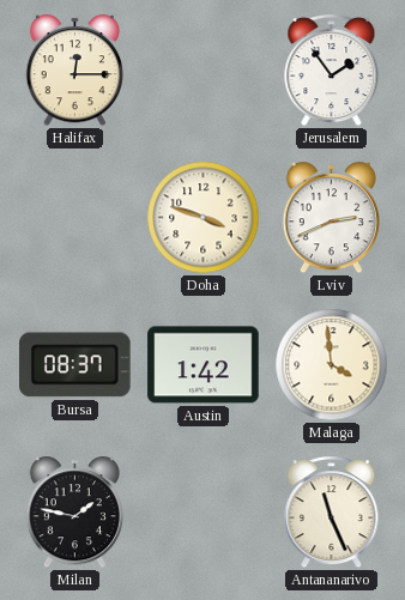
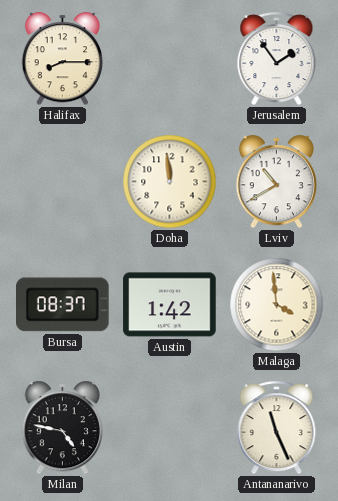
Halifax: 12:15 -> 8:15
Doha: 3:48 -> 11:59
Lviv: 2:41 -> 10:40
Milan: 1:47 -> 4:47
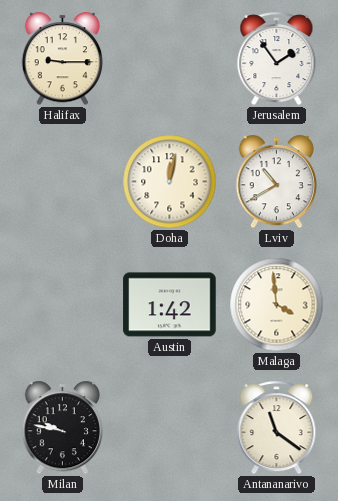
Halifax: 8:15 -> 9:15
Doha: 11:59 -> 12:02
Bursa: 08:37 -> none
Milan: 4:47 -> 9:47
Antananarivo: 11:26 -> 11:21
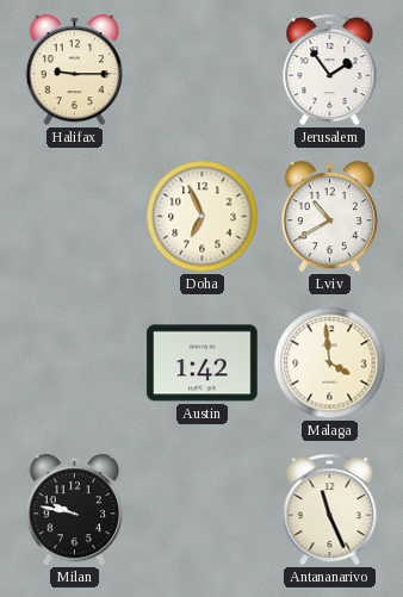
Doha: 12:02 -> 6:56
Antananarivo: 11:21 -> 11:26
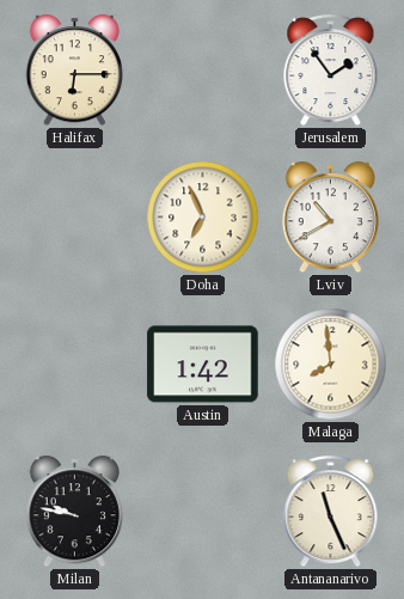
Halifax: 9:15 -> 6:15
Malaga: 3:59 -> 7:59
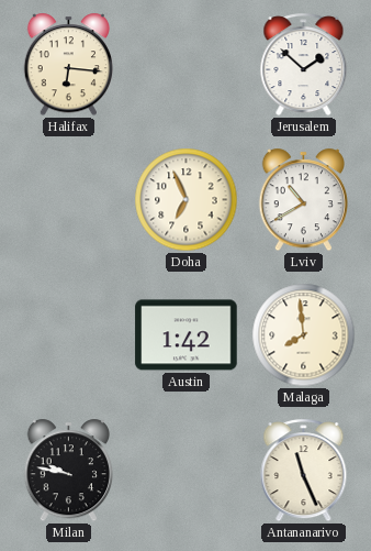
Halifax: 6:15 -> 6:16
Jerusalem: 1:54 -> 1:52
